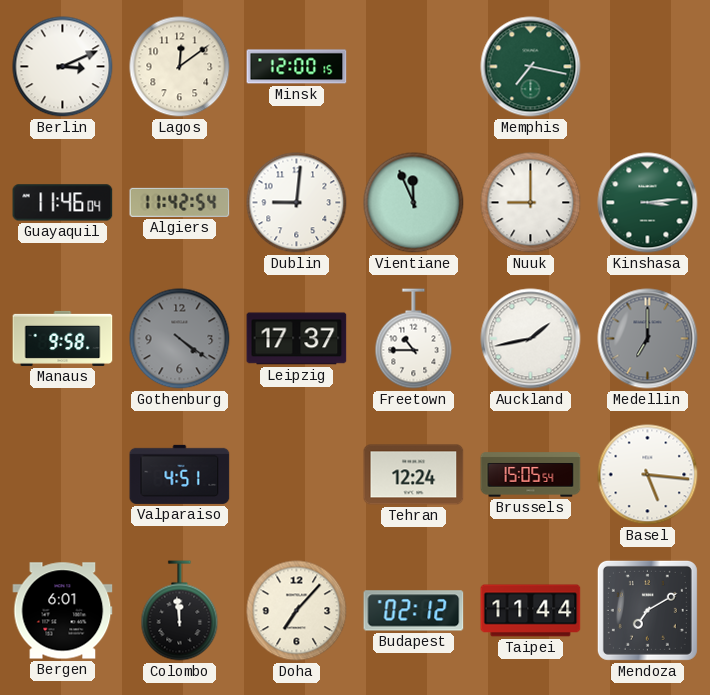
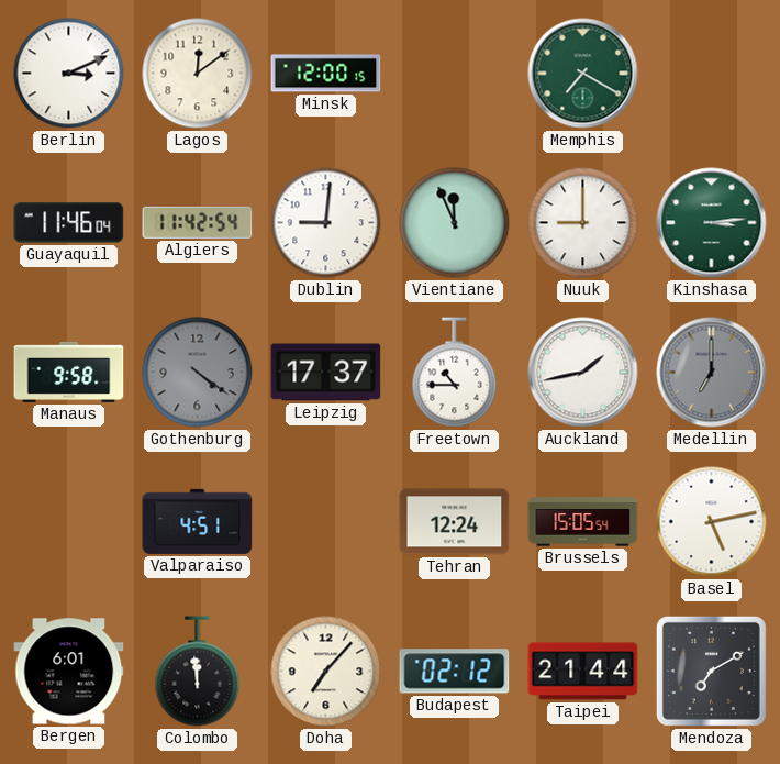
Memphis: 7:17 -> 7:20
Basel: 5:16 -> 5:13
Taipei: 11:44 -> 21:44
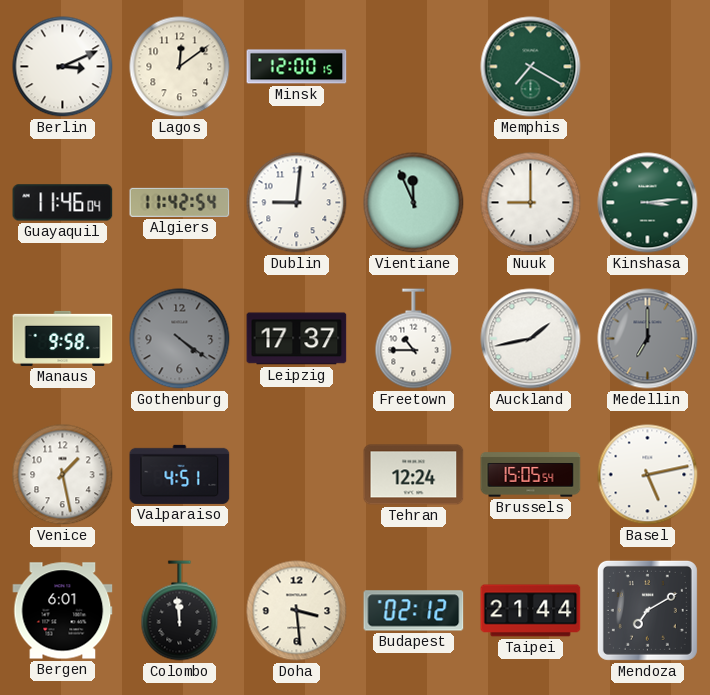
Venice: none -> 1:28
Doha: 7:07 -> 3:29
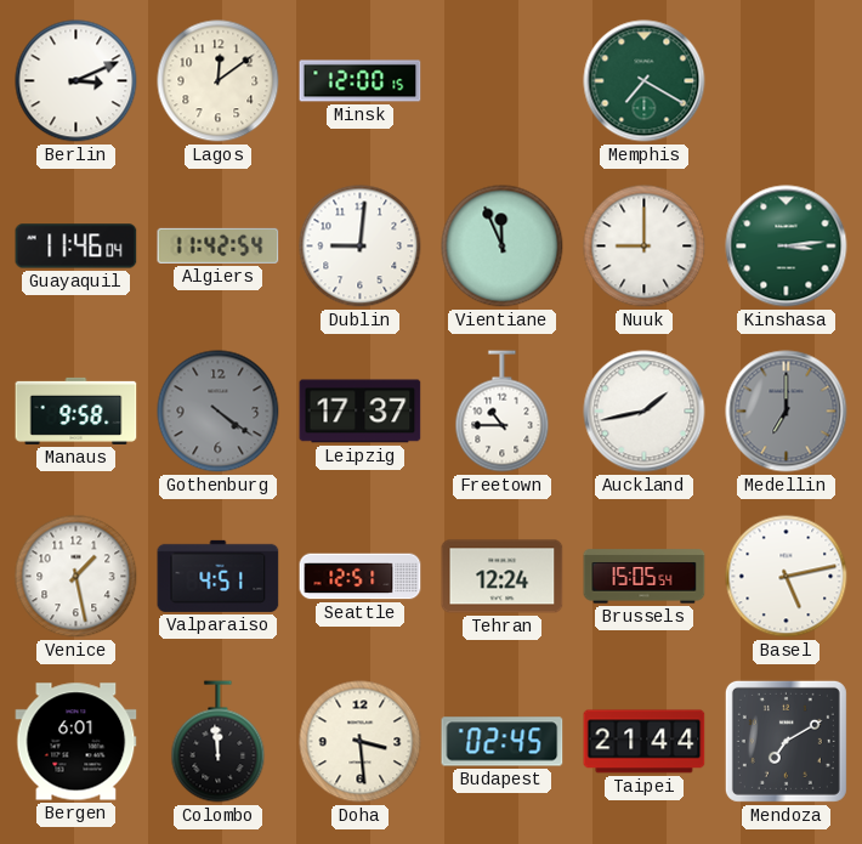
Seattle: none -> 12:51
Budapest: 02:12 -> 02:45
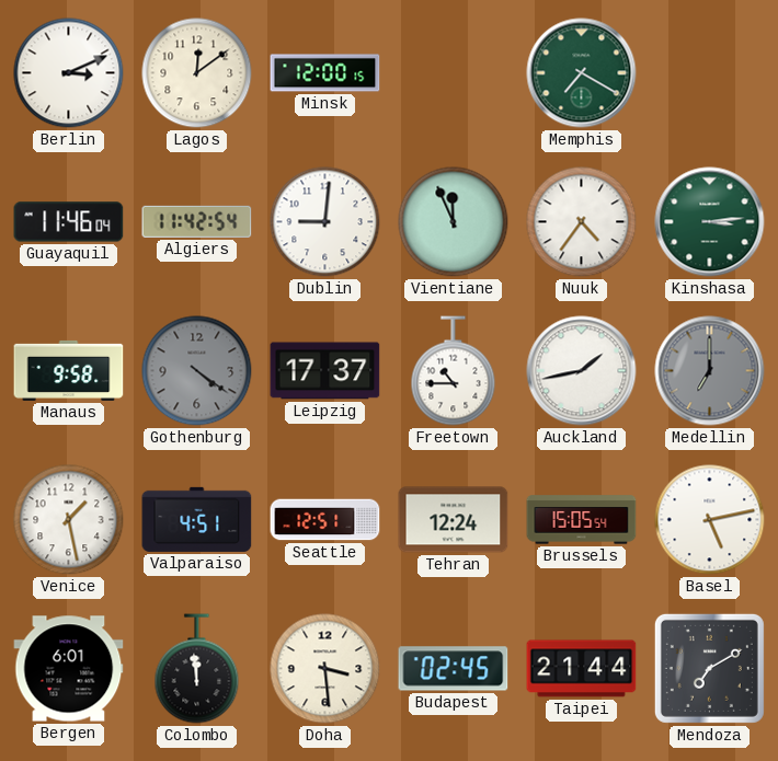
Nuuk: 9:00 -> 4:36
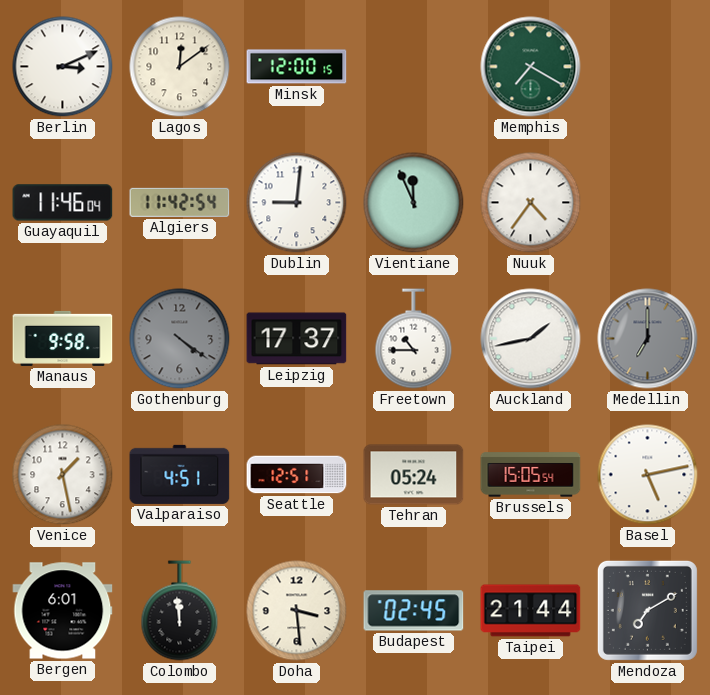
Kinshasa: 3:14 -> none
Tehran: 12:24 -> 05:24
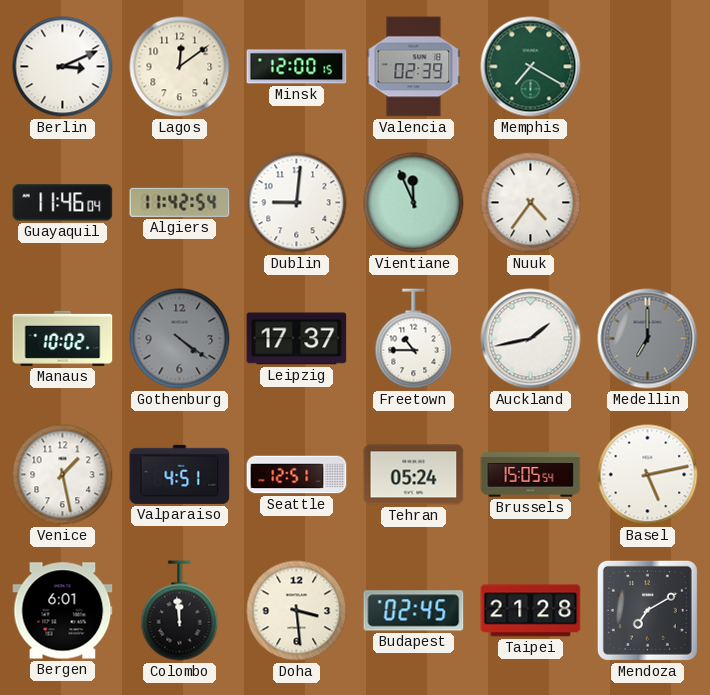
Valencia: none -> 02:39
Manaus: 9:58 -> 10:02
Taipei: 21:44 -> 21:28
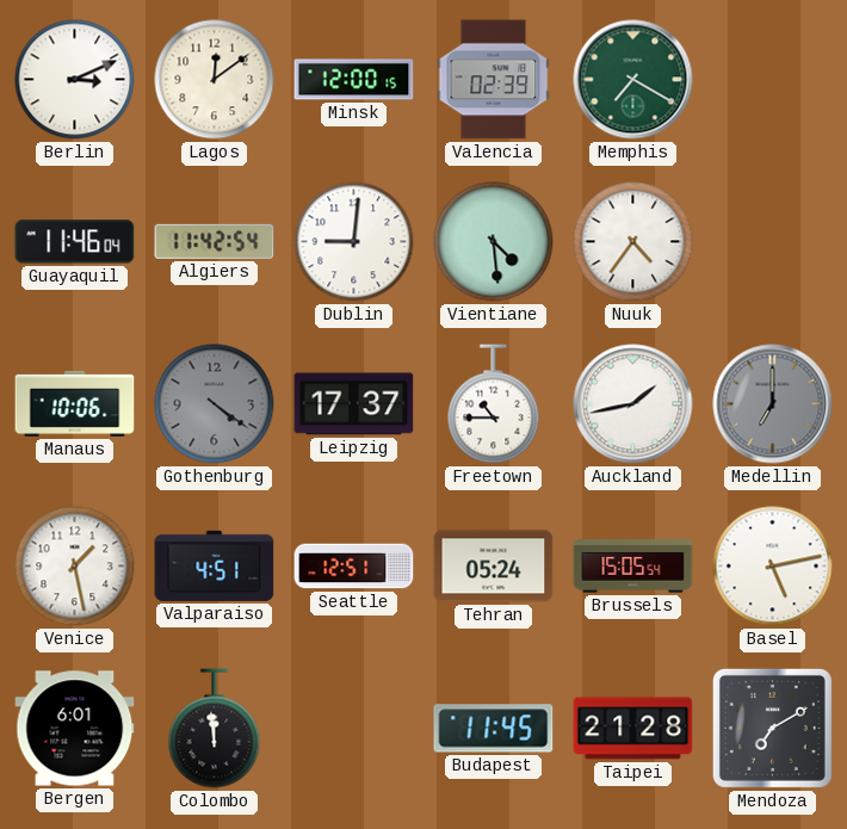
Vientiane: 11:56 -> 4:29
Manaus: 10:02 -> 10:06
Doha: 3:29 -> none
Budapest: 02:45 -> 11:45
